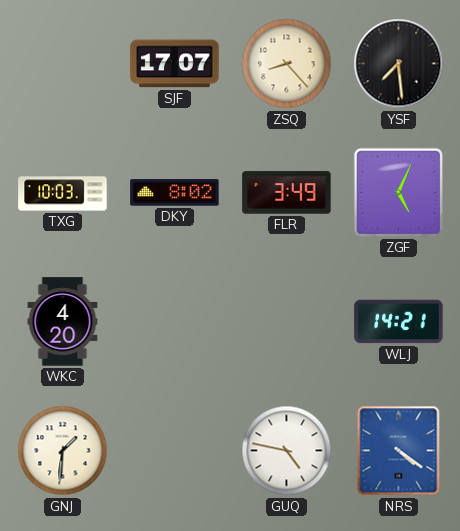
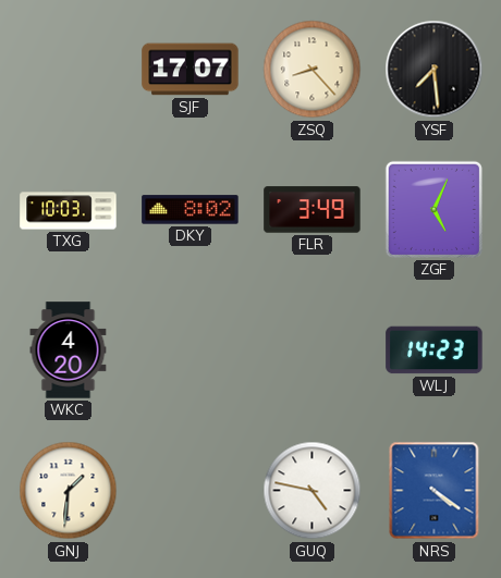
WLJ: 14:21 -> 14:23
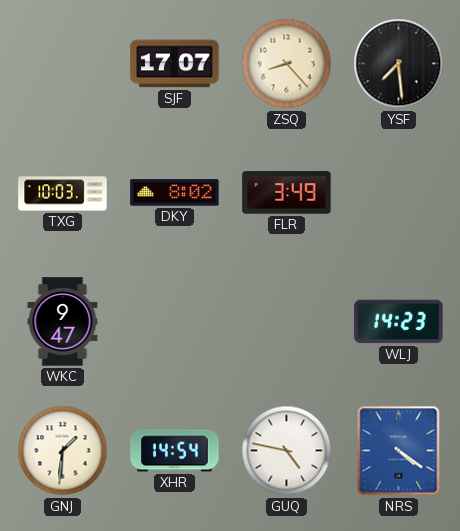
ZGF: 5:04 -> none
WKC: 4:20 -> 9:47
XHR: none -> 14:54
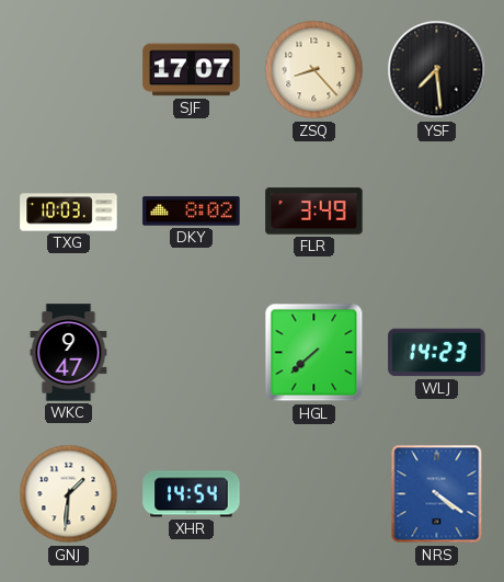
HGL: none -> 7:38
GUQ: 4:47 -> none
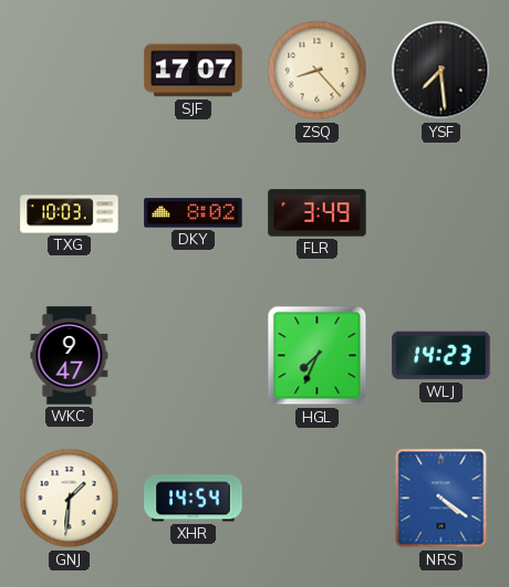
HGL: 7:38 -> 7:34
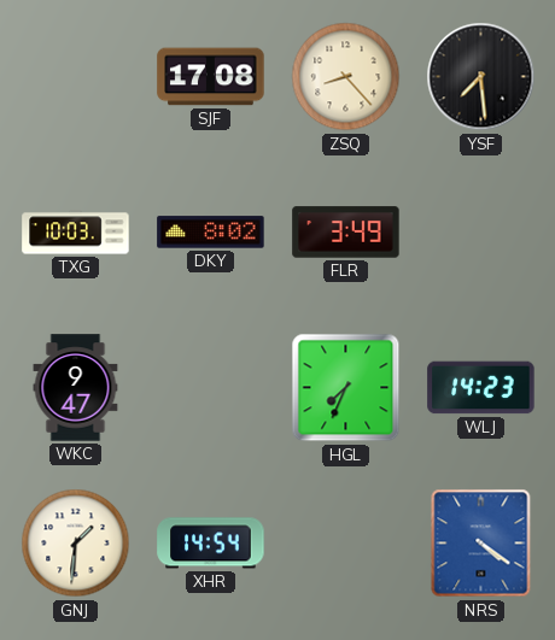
SJF: 17:07 -> 17:08
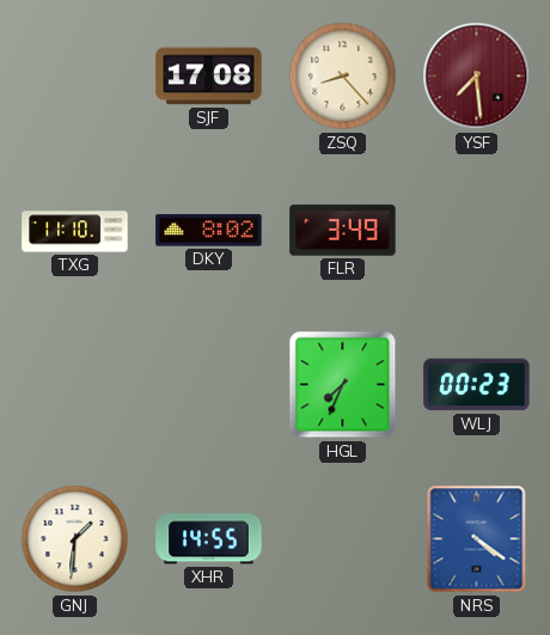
YSF dial: black -> burgundy
TXG: 10:03 -> 11:10
WKC: 9:47 -> none
WLJ: 14:23 -> 00:23
XHR: 14:54 -> 14:55
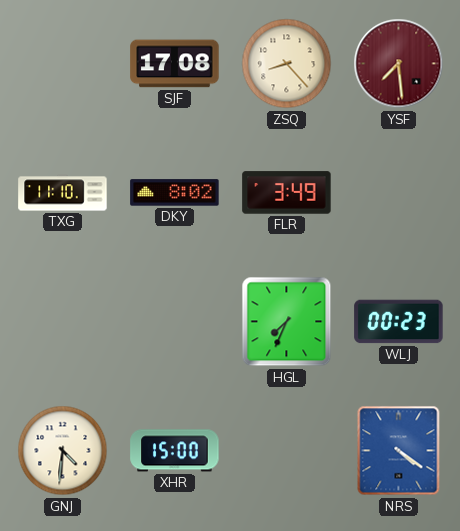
GNJ: 1:31 -> 4:31
XHR: 14:55 -> 15:00
